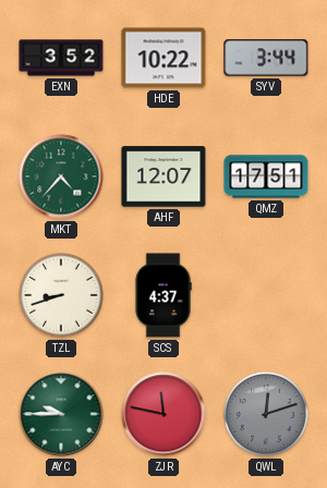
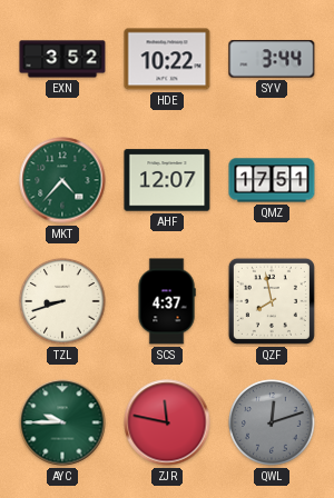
QZF: none -> 7:58
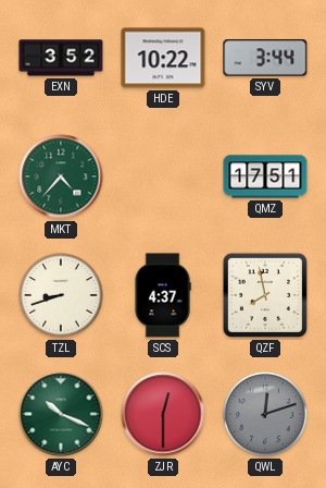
AHF: 12:07 -> none
AYC: 9:45 -> 10:19
ZJR: 11:47 -> 12:30
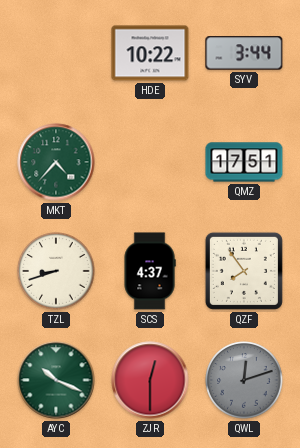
EXN: 3:52 -> none
QZF: 7:58 -> 7:54
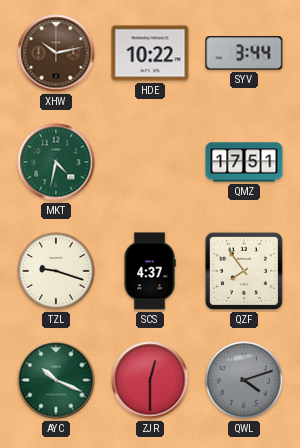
XHW: none -> 10:13
MKT: 4:37 -> 4:32
TZL: 8:42 -> 9:18
QWL: 12:12 -> 4:12
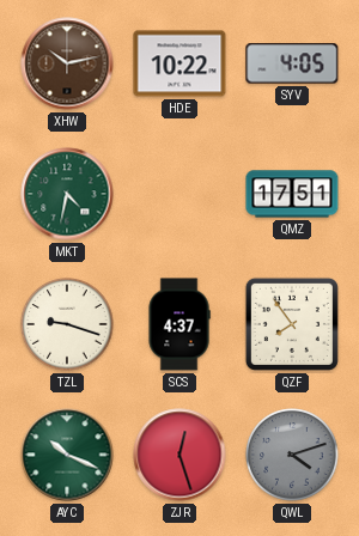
SYV: 3:44 -> 4:05
ZJR: 12:30 -> 12:27
